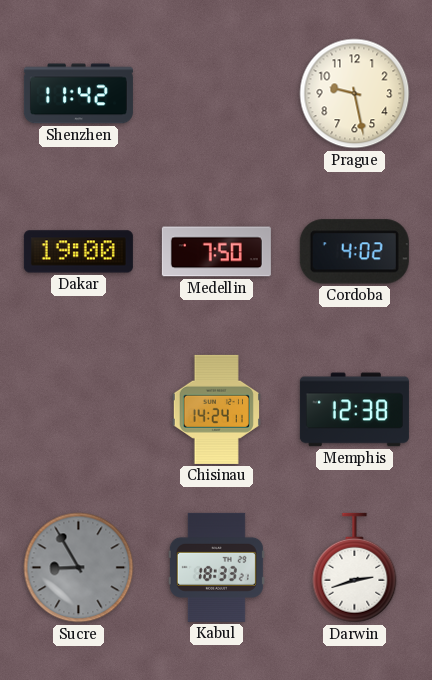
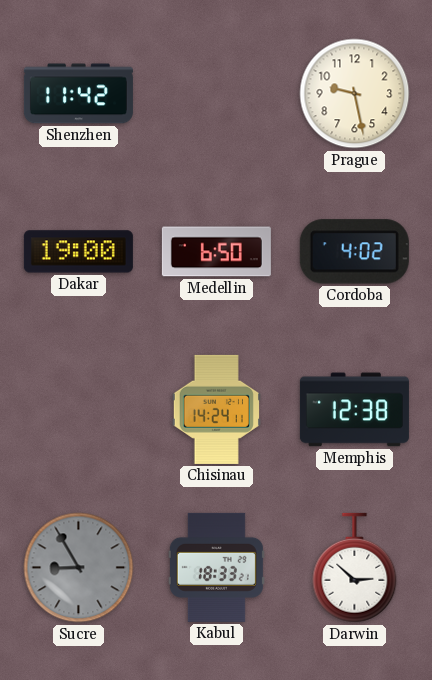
Medellin: 7:50 -> 6:50
Darwin: 2:42 -> 2:52
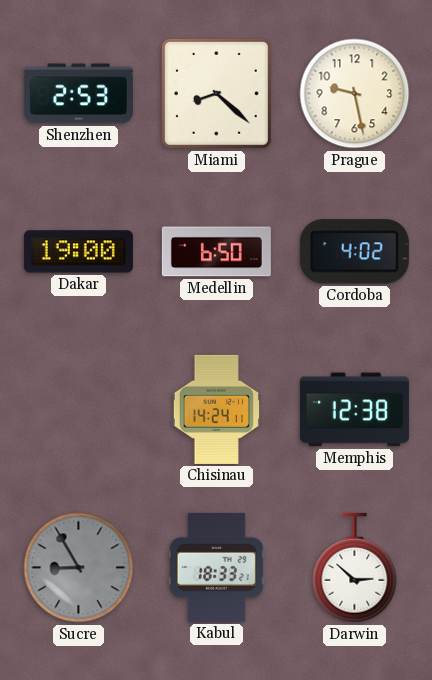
Shenzhen: 11:42 -> 2:53
Miami: none -> 8:22
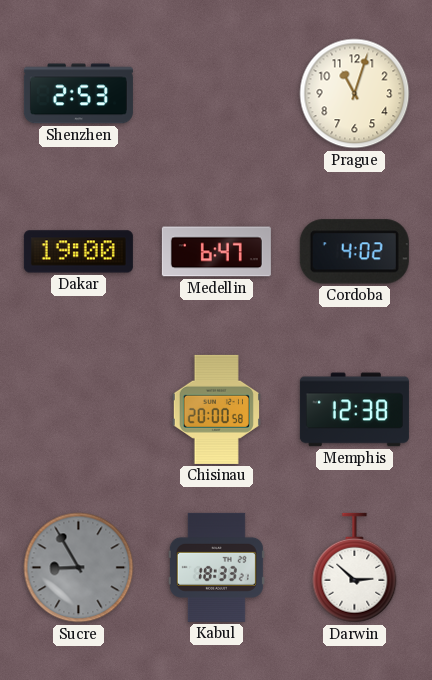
Miami: 8:22 -> none
Prague: 9:28 -> 11:03
Medellin: 6:50 -> 6:47
Chisinau: 14:24 -> 20:00
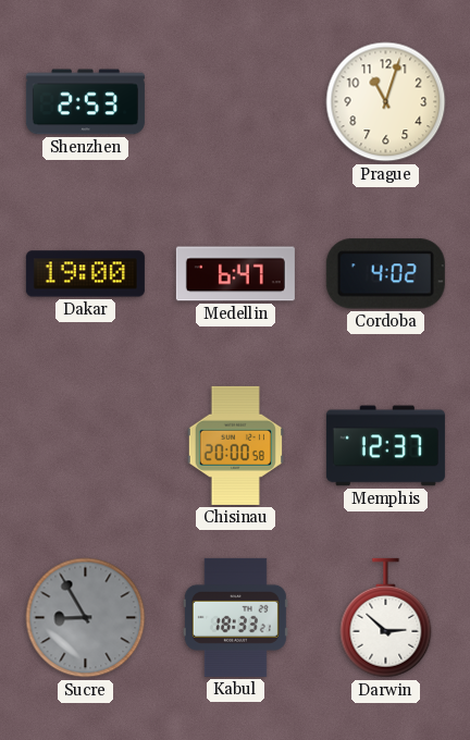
Memphis: 12:38 -> 12:37
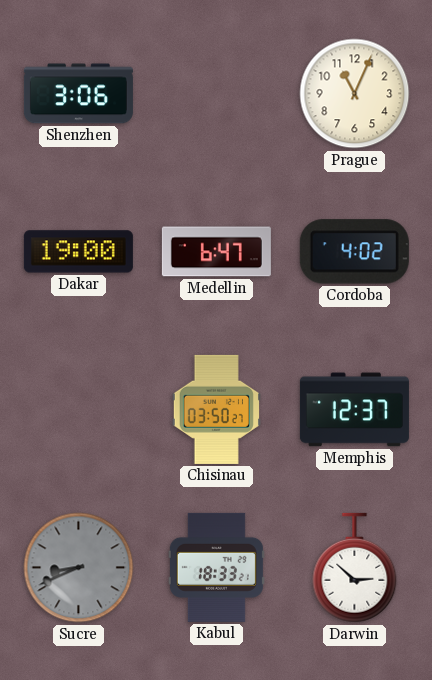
Shenzhen: 2:53 -> 3:06
Prague: 11:03 -> 11:04
Chisinau: 20:00 -> 03:50
Sucre: 8:55 -> 8:41
